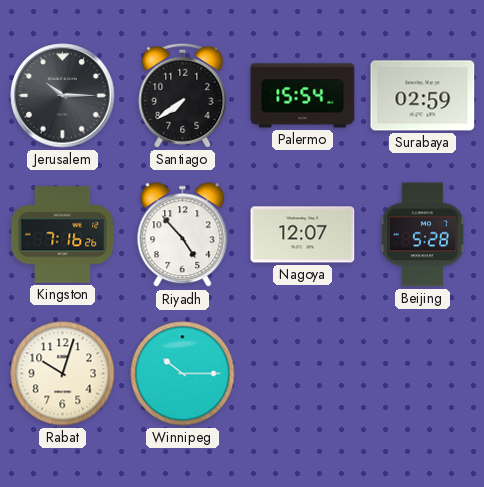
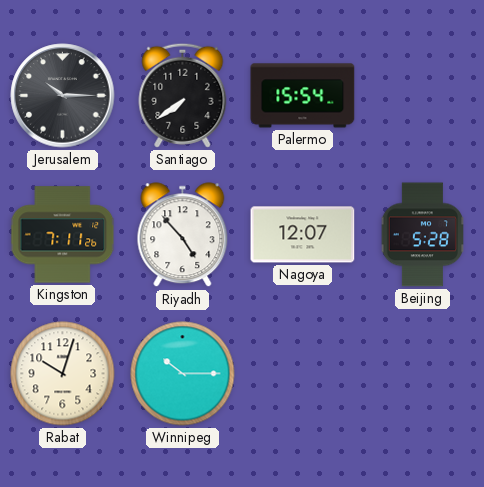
Surabaya: 02:59 -> none
Kingston: 7:16 -> 7:11
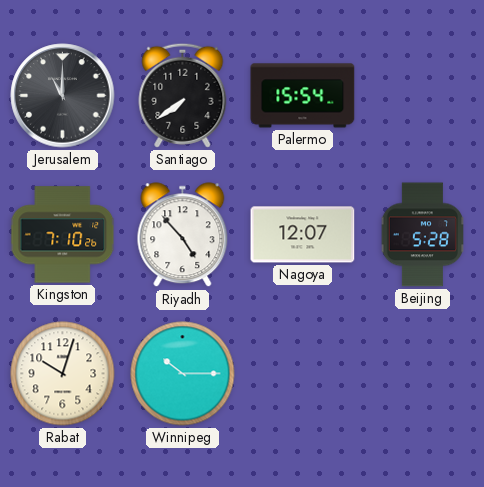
Jerusalem: 10:15 -> 11:00
Kingston: 7:11 -> 7:10
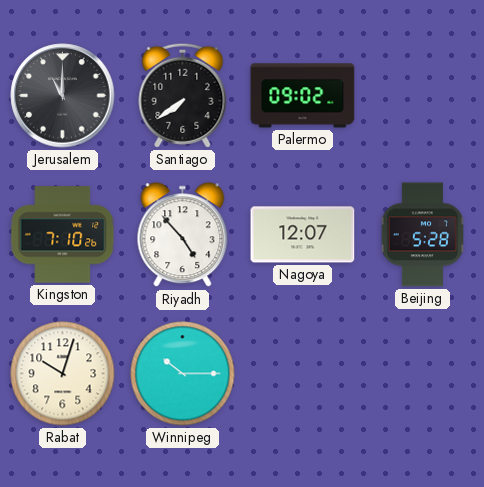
Palermo: 15:54 -> 09:02
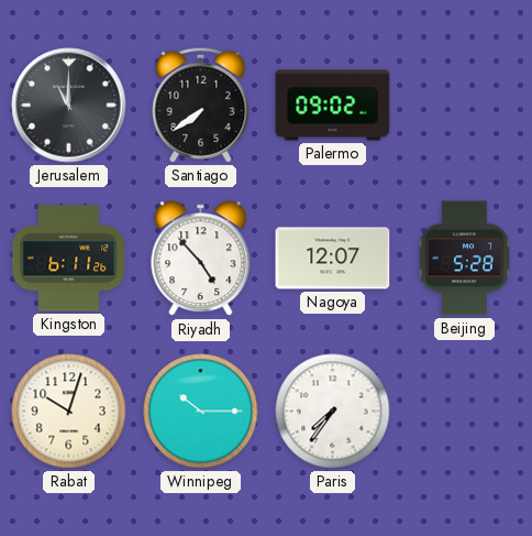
Kingston: 7:10 -> 6:11
Paris: none -> 7:36
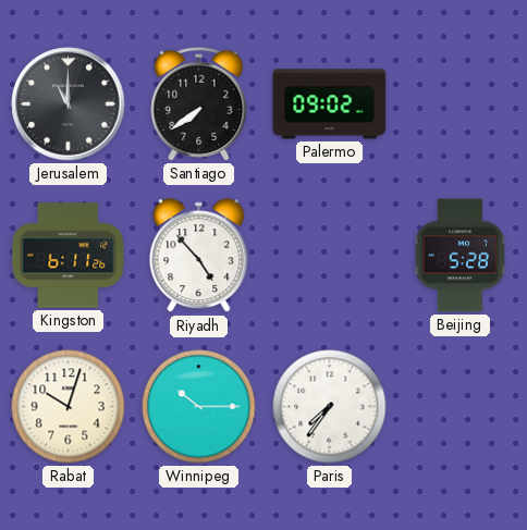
Nagoya: 12:07 -> none
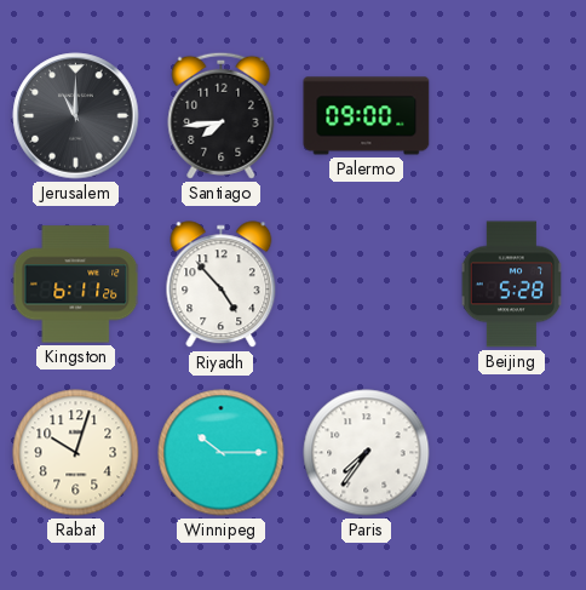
Santiago: 7:39 -> 7:44
Palermo: 09:02 -> 09:00
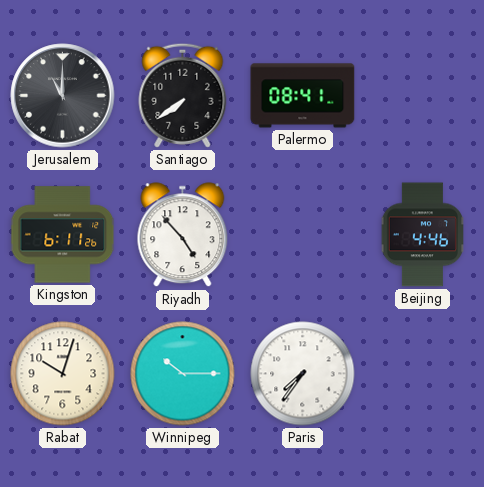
Santiago: 7:44 -> 7:39
Palermo: 09:00 -> 08:41
Beijing: 5:28 -> 4:46
